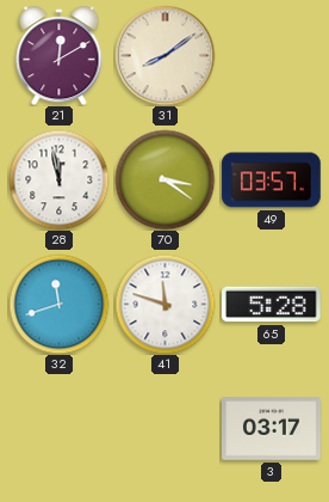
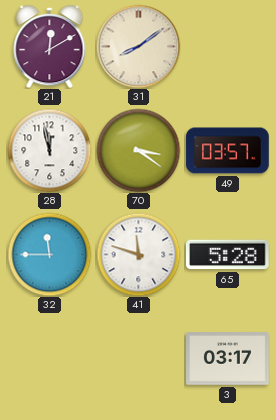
32: 11:42 -> 11:45
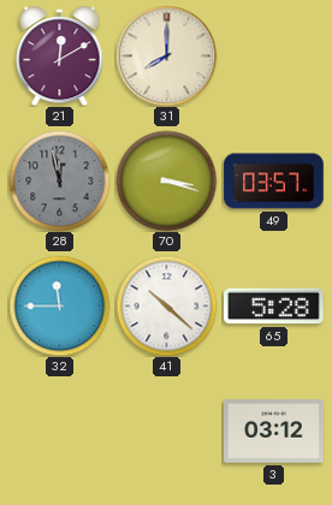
31: 8:09 -> 8:00
28 dial: white -> grey
70: 3:21 -> 3:18
41: 11:48 -> 10:22
3: 03:17 -> 03:12
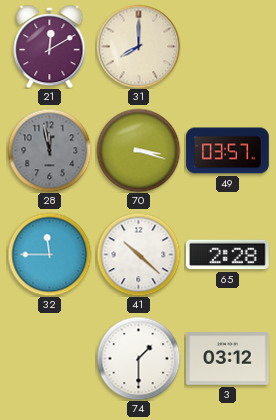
65: 5:28 -> 2:28
74: none -> 1:30
